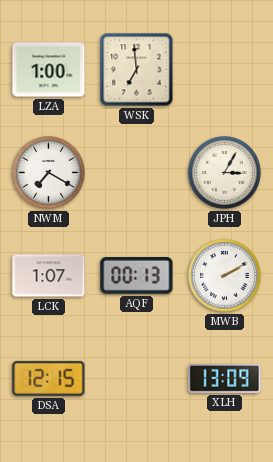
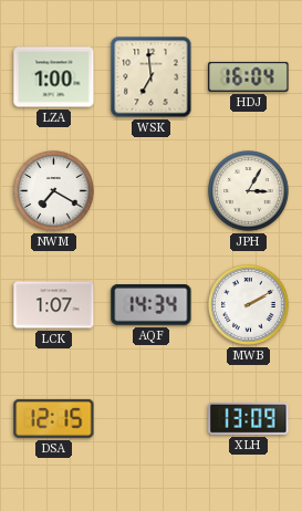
HDJ: none -> 16:04
AQF: 00:13 -> 14:34
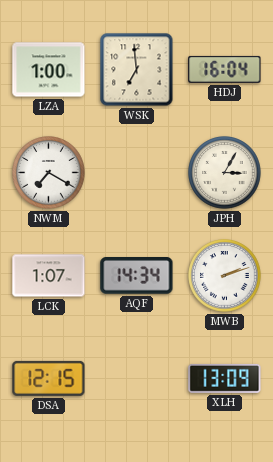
MWB: 2:10 -> 2:12
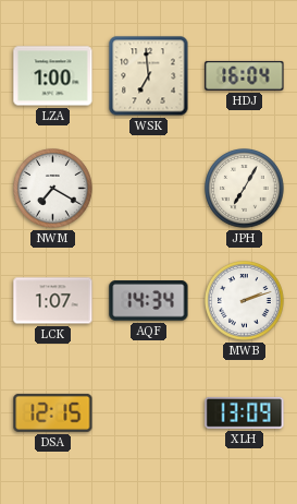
JPH: 3:05 -> 7:05
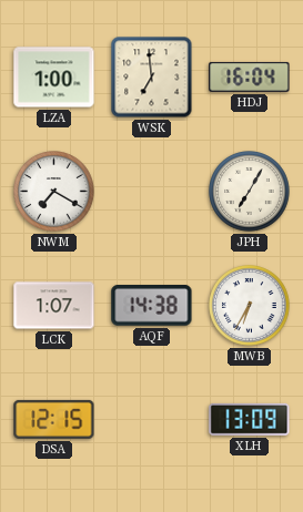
AQF: 14:34 -> 14:38
MWB: 2:12 -> 6:35
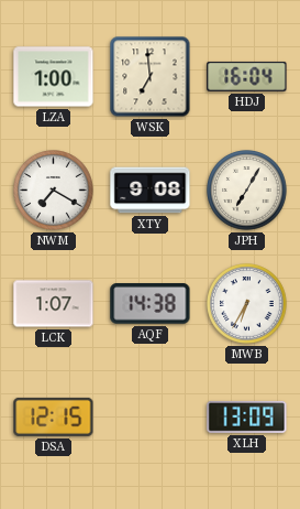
XTY: none -> 9:08
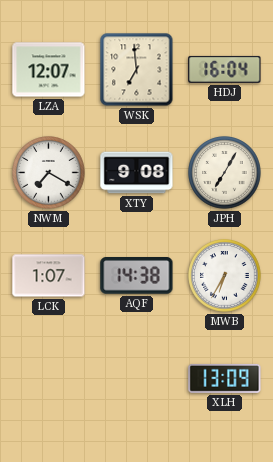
LZA: 1:00 -> 12:07
DSA: 12:15 -> none
